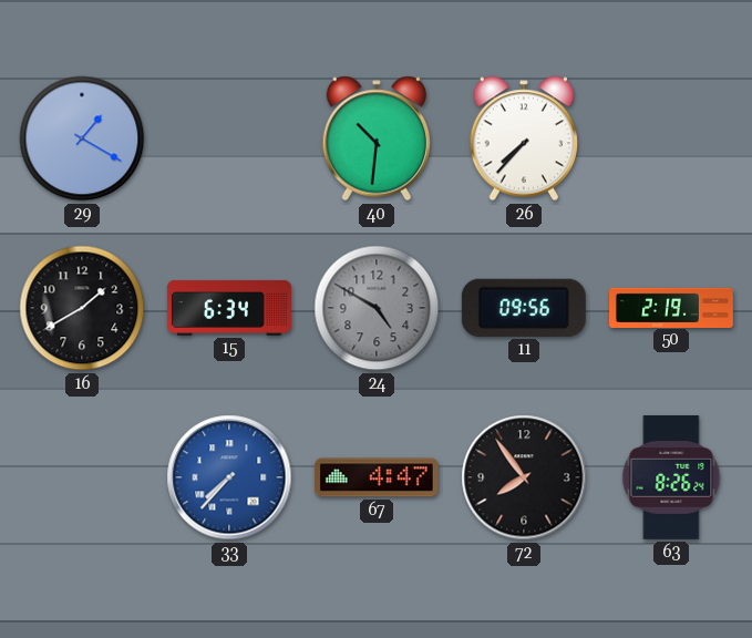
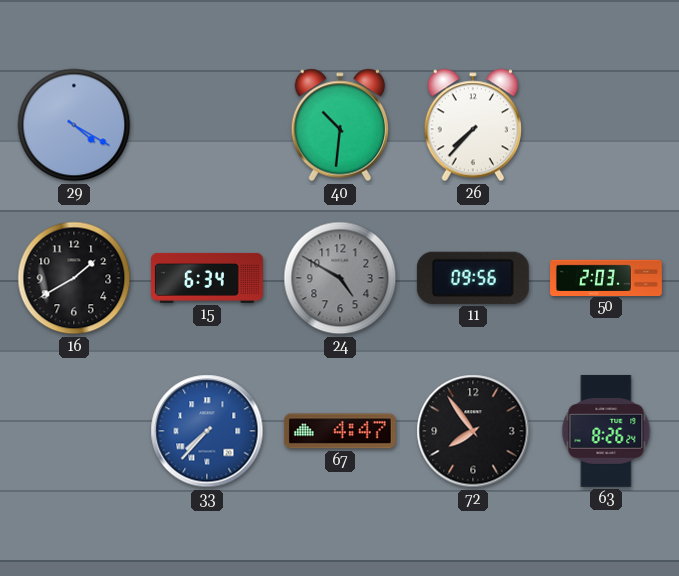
29: 1:20 -> 4:20
50: 2:19 -> 2:03
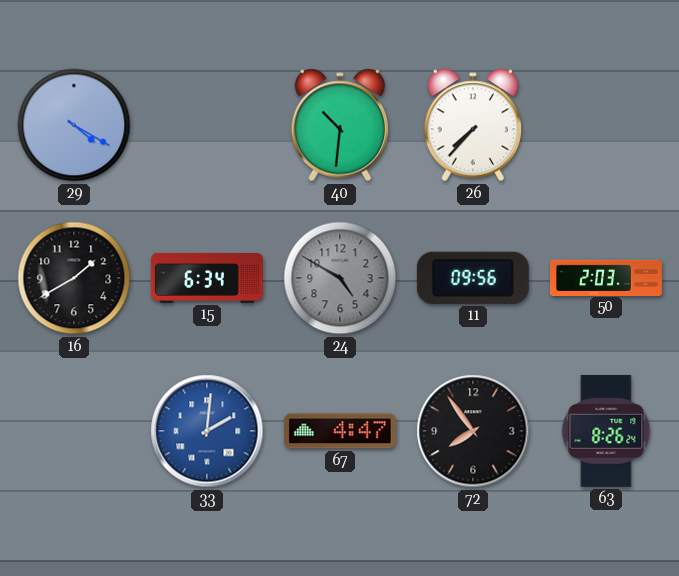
33: 7:37 -> 2:01
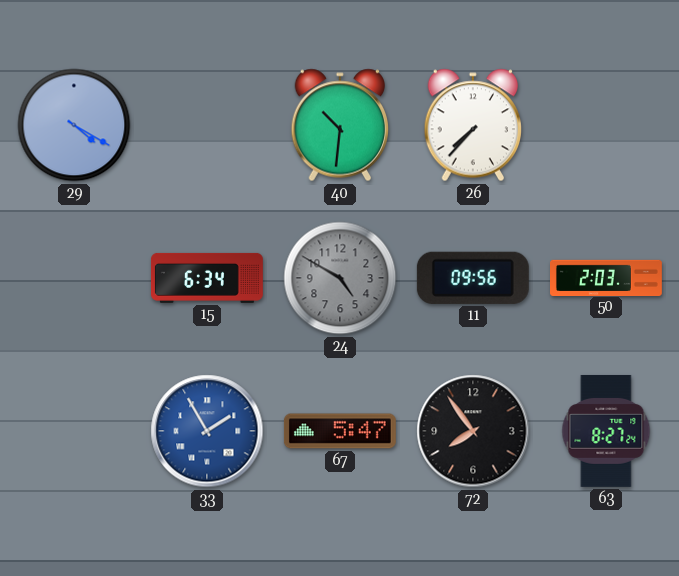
16: 1:40 -> none
33: 2:01 -> 1:55
67: 4:47 -> 5:47
63: 8:26 -> 8:27
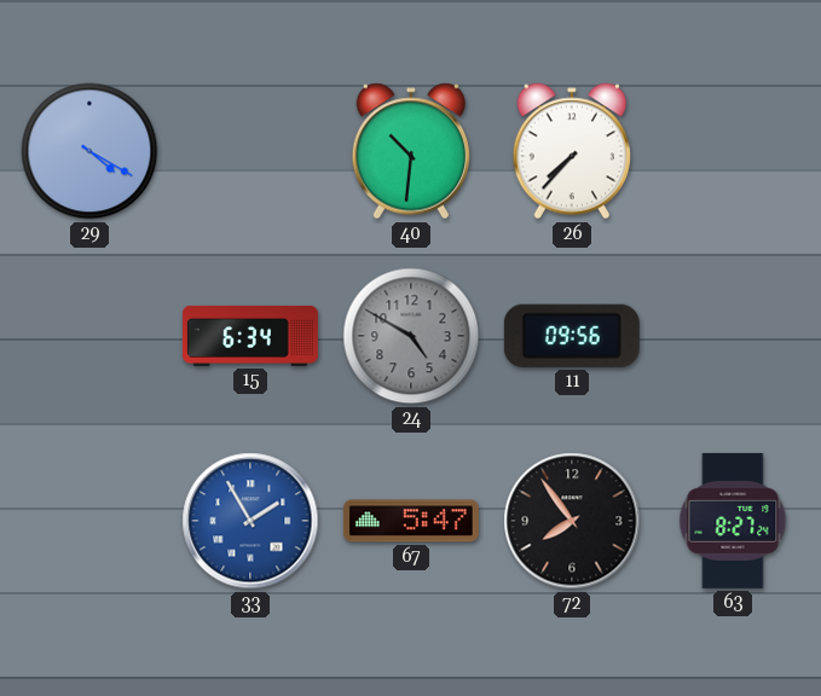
50: 2:03 -> none
